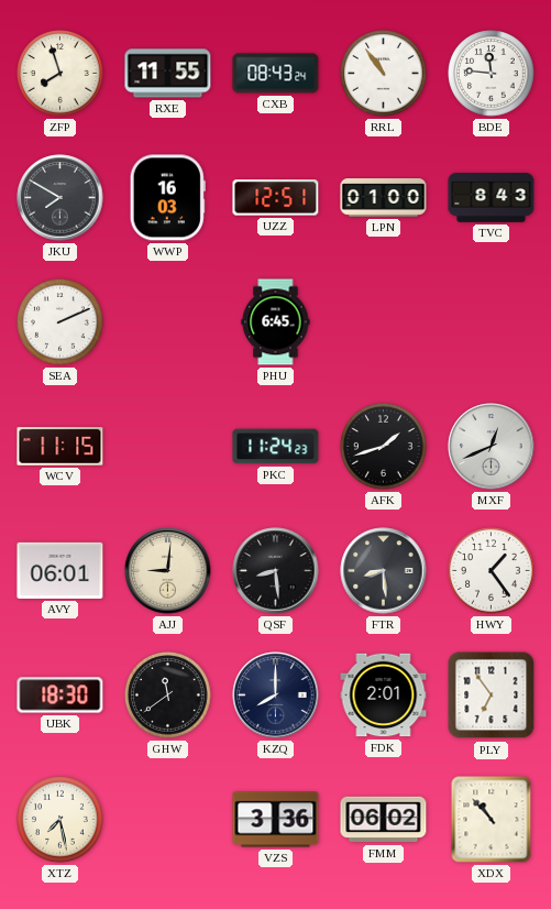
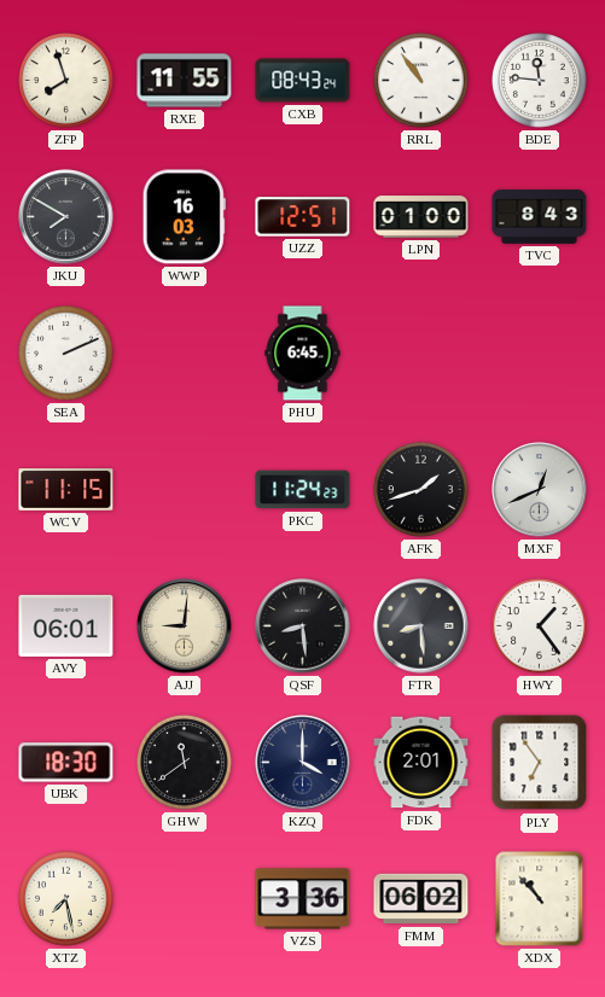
KZQ: 8:00 -> 4:00
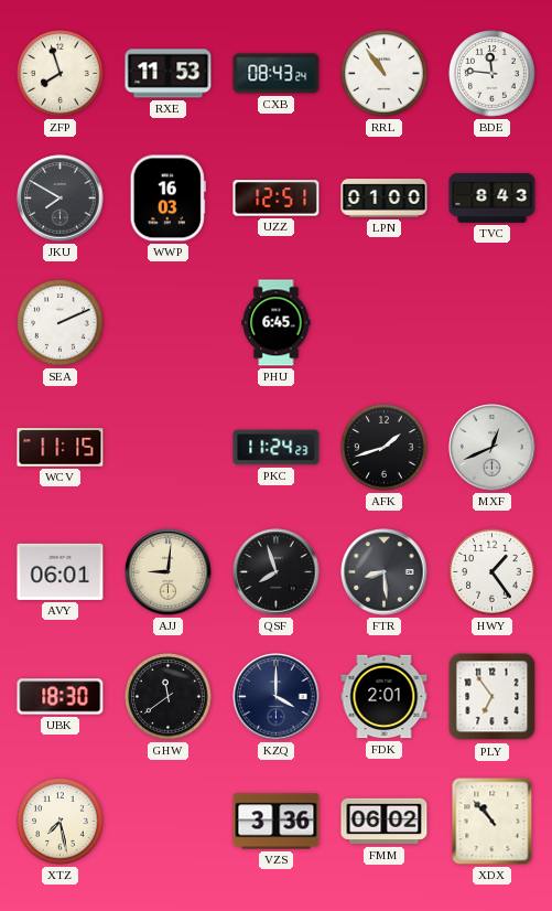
RXE: 11:55 -> 11:53
QSF: 8:29 -> 7:57
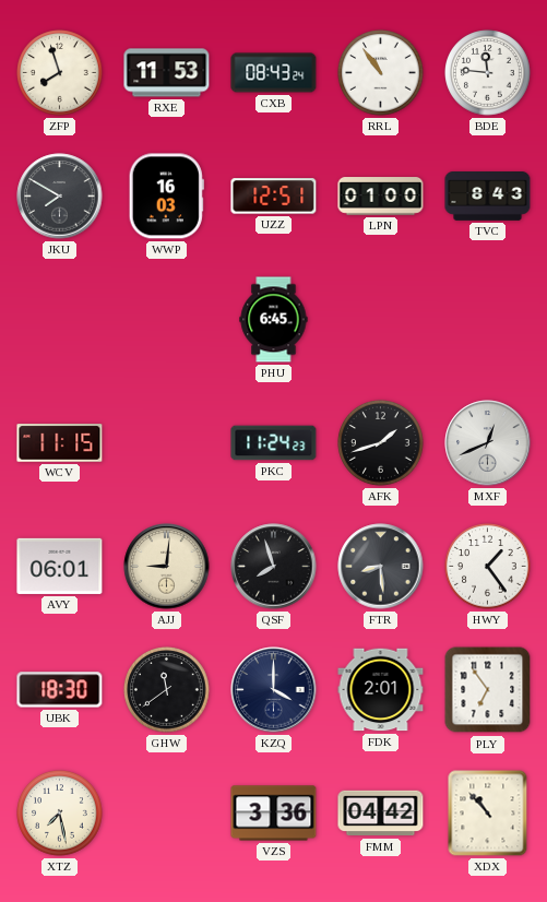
SEA: 2:11 -> none
FMM: 06:02 -> 04:42
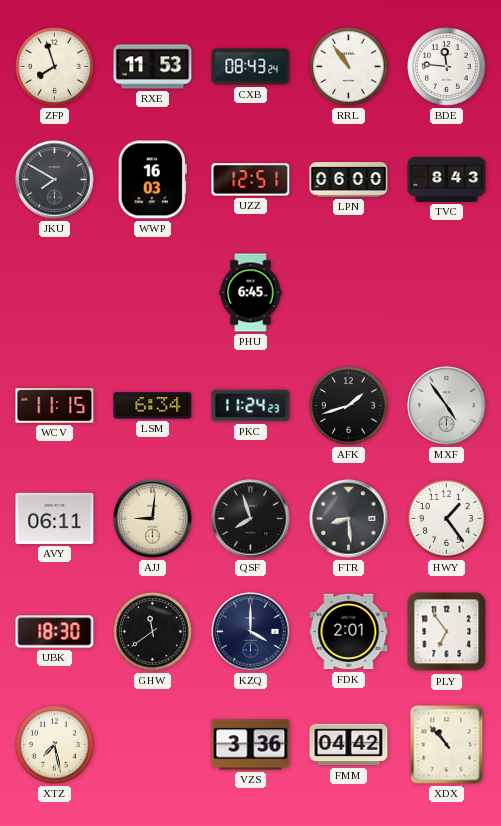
LPN: 01:00 -> 06:00
LSM: none -> 6:34
MXF: 12:41 -> 4:54
AVY: 06:01 -> 06:11
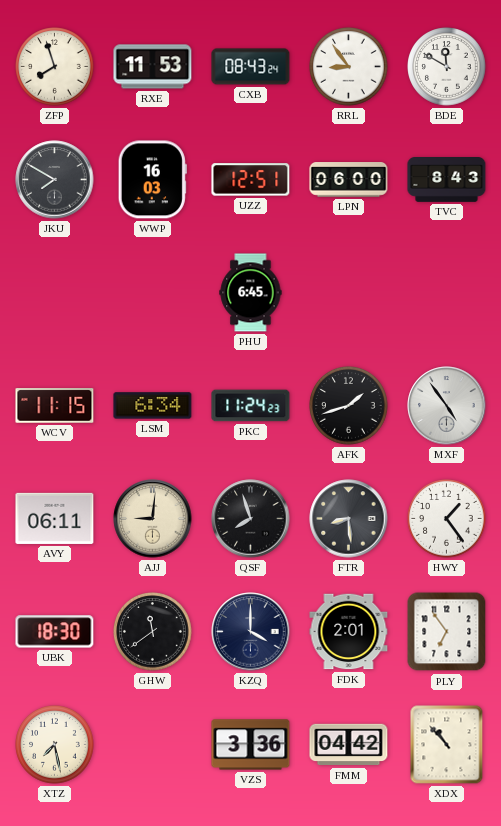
RRL: 10:54 -> 8:54
BDE: 11:46 -> 11:50
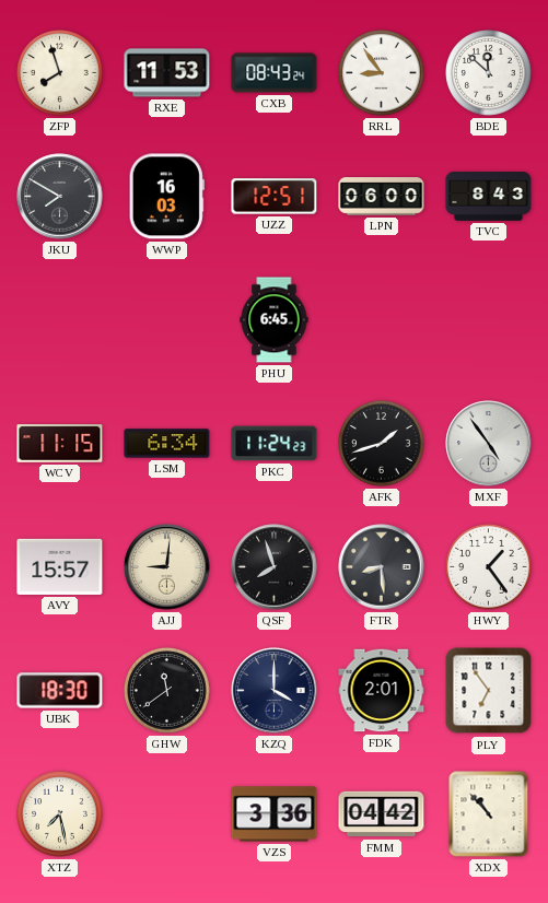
BDE: 11:50 -> 11:52
AVY: 06:11 -> 15:57
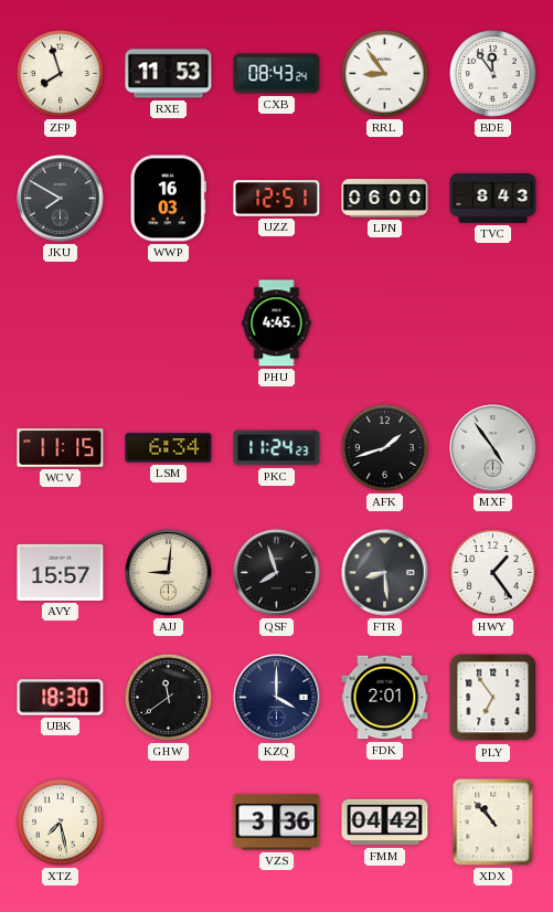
BDE: 11:52 -> 11:54
PHU: 6:45 -> 4:45
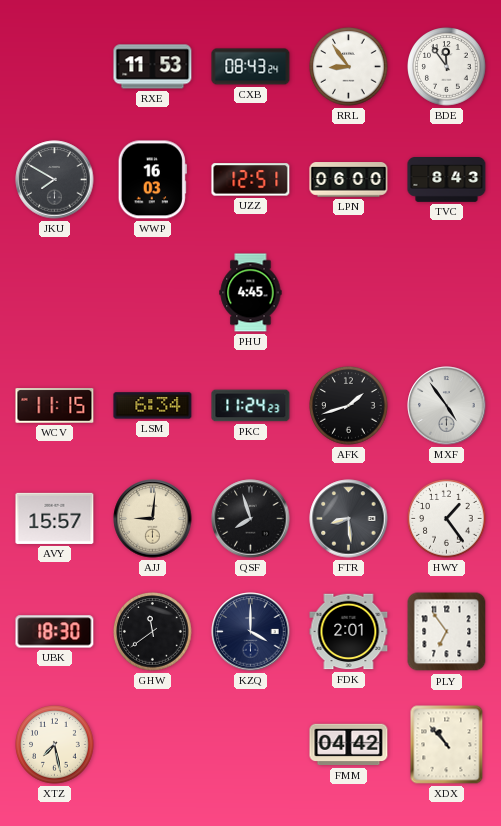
ZFP: 7:57 -> none
VZS: 3:36 -> none
